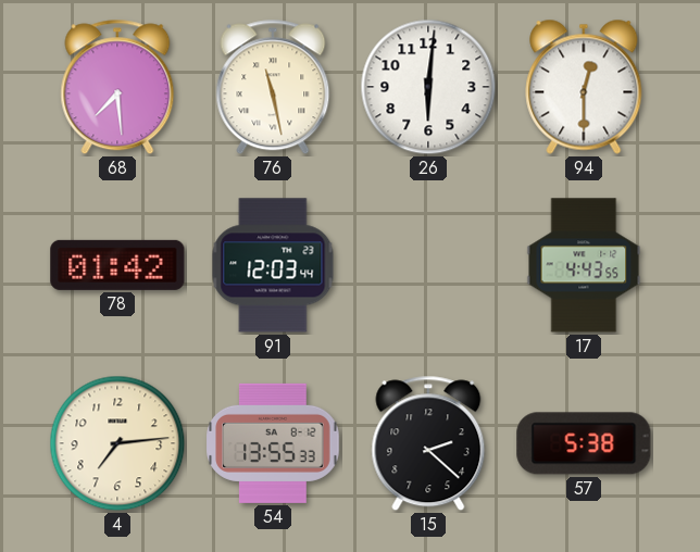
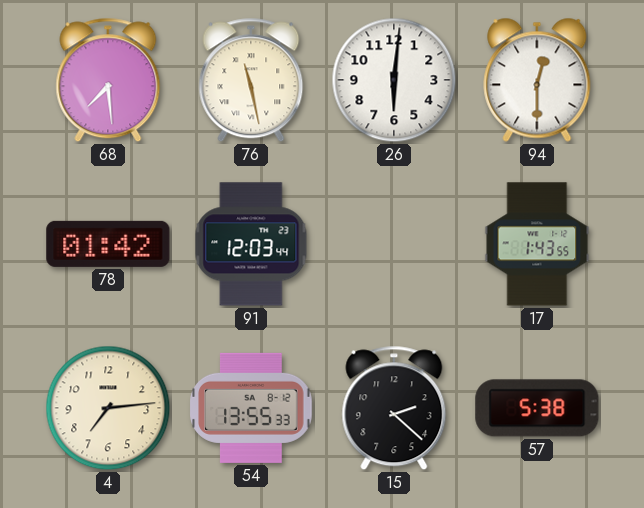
17: 4:43 -> 1:43
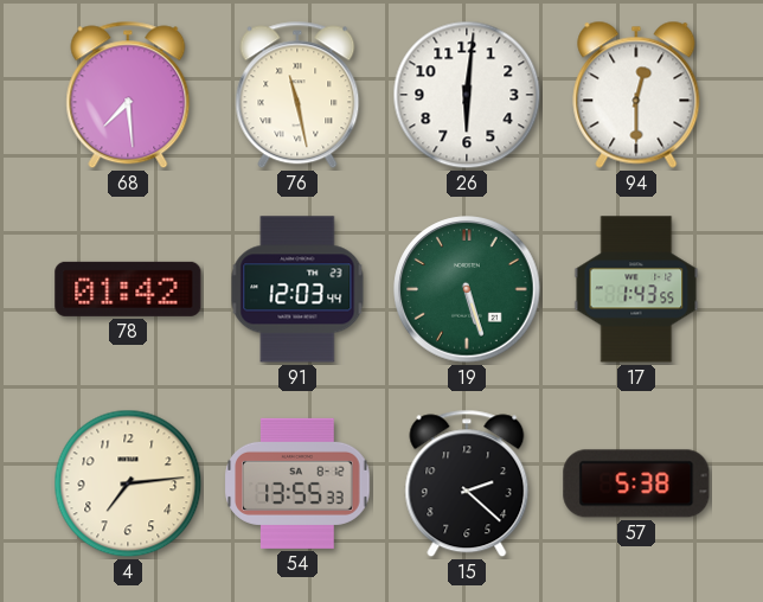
19: none -> 5:27
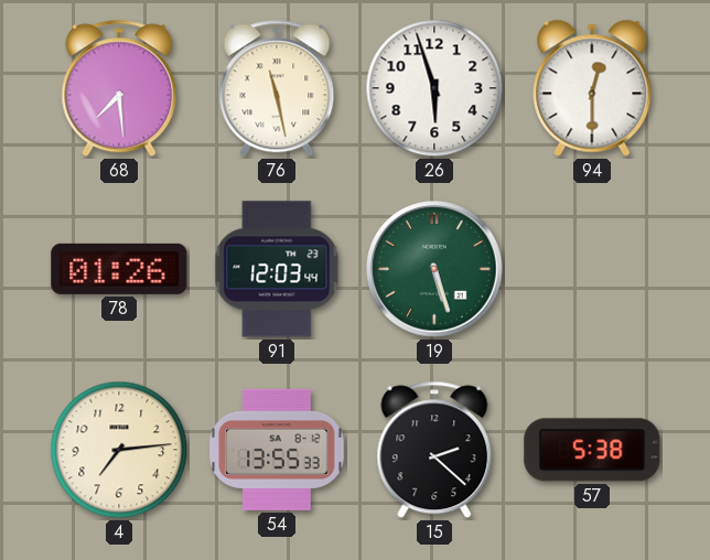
26: 6:01 -> 5:57
78: 01:42 -> 01:26
17: 1:43 -> none
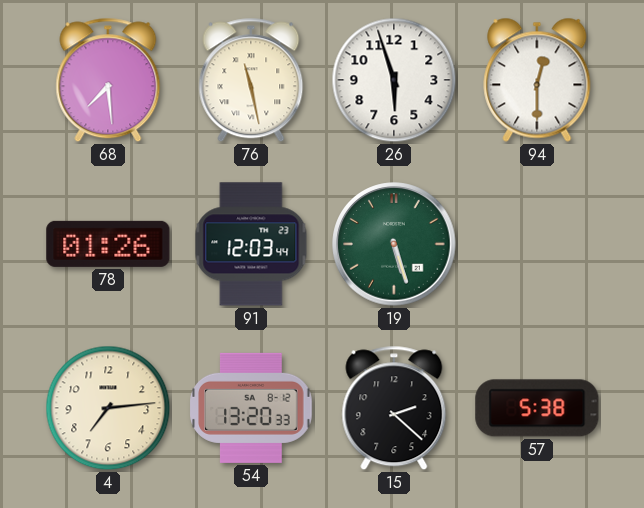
54: 13:55 -> 13:20
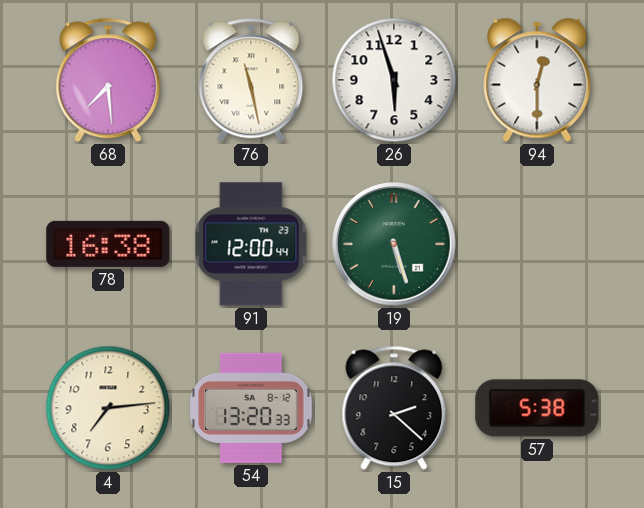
78: 01:26 -> 16:38
91: 12:03 -> 12:00
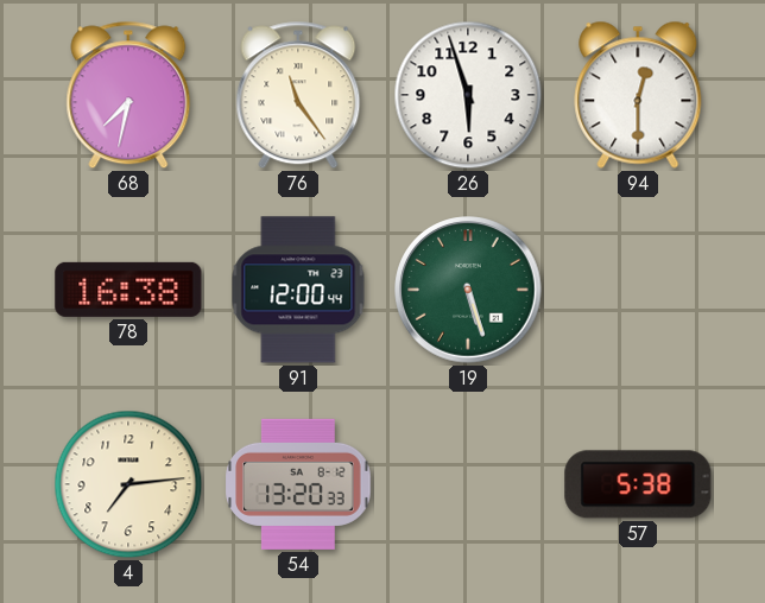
68: 7:29 -> 7:32
76: 11:28 -> 11:24
15: 2:22 -> none
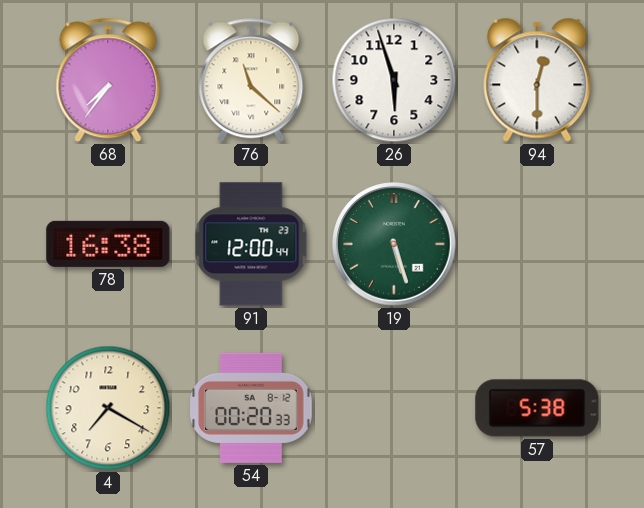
68: 7:32 -> 7:36
76: 11:24 -> 11:22
4: 7:14 -> 7:20
54: 13:20 -> 00:20
